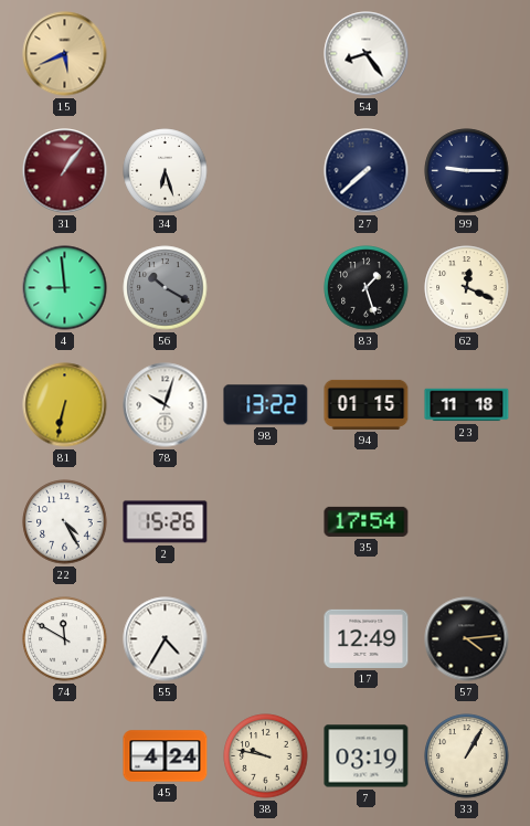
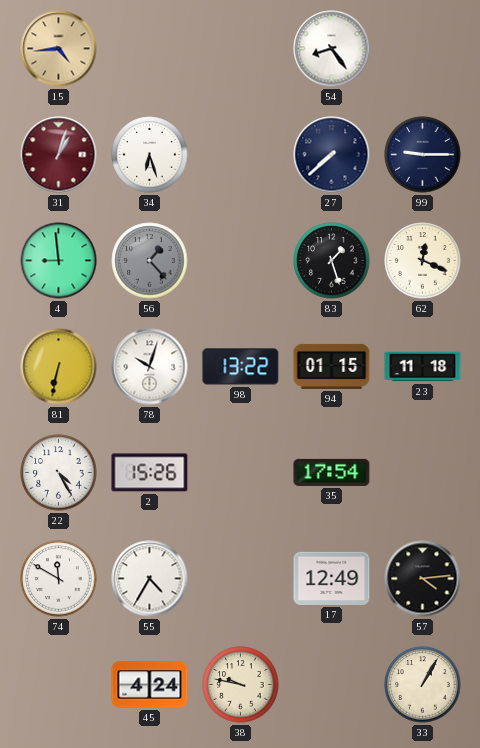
15: 5:41 -> 4:44
31: 1:06 -> 1:03
56: 10:20 -> 1:23
7: 03:19 -> none
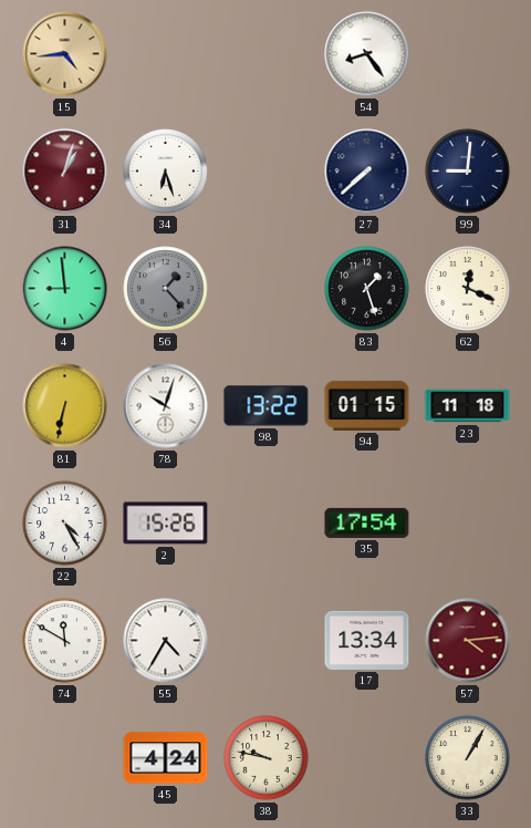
99: 9:15 -> 9:01
17: 12:49 -> 13:34
57 dial: black -> burgundy
